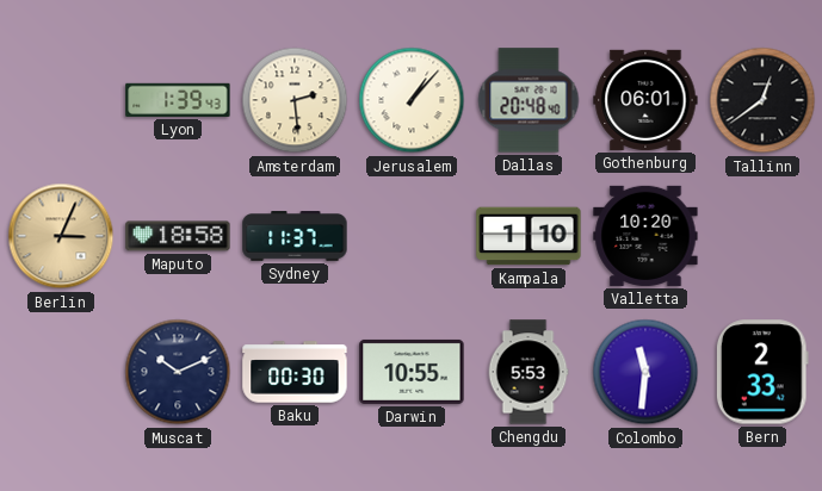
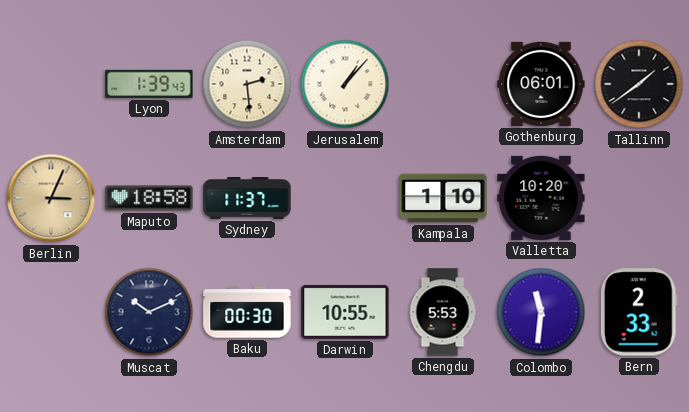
Dallas: 20:48 -> none
Tallinn: 12:39 -> 1:39
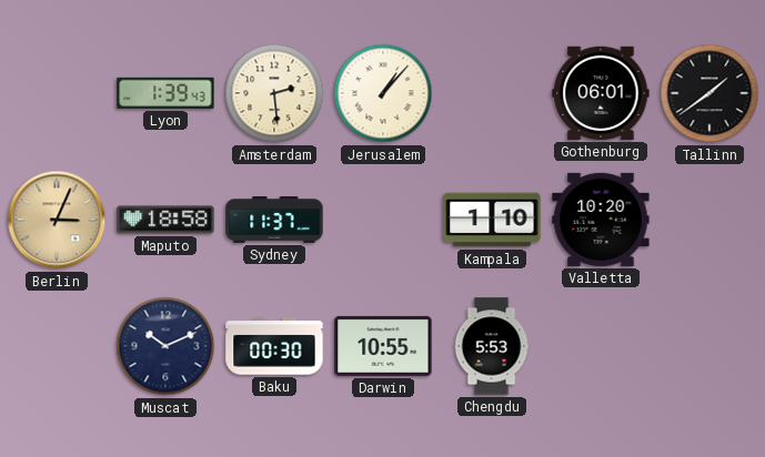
Colombo: 11:31 -> none
Bern: 2:33 -> none
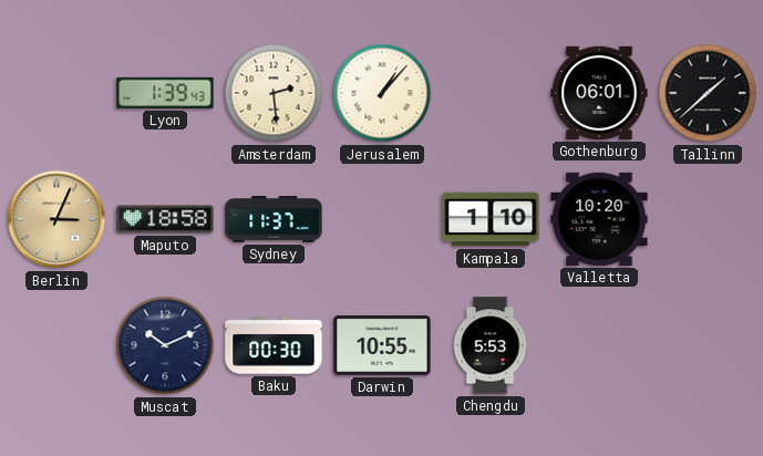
Tallinn: 1:39 -> 1:38
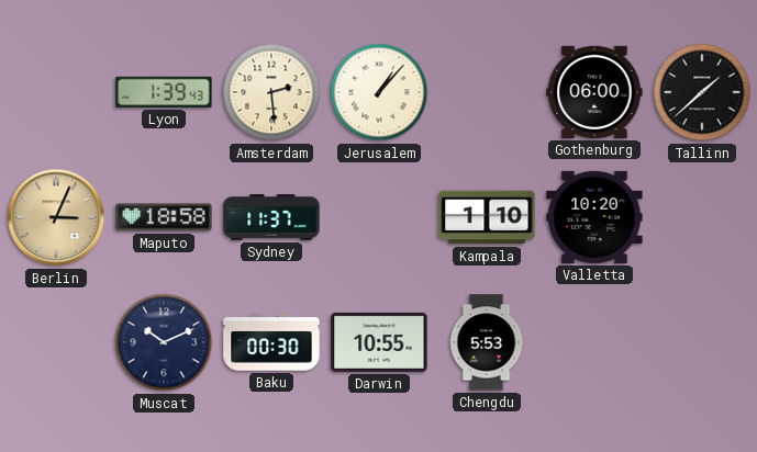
Gothenburg: 06:01 -> 06:00
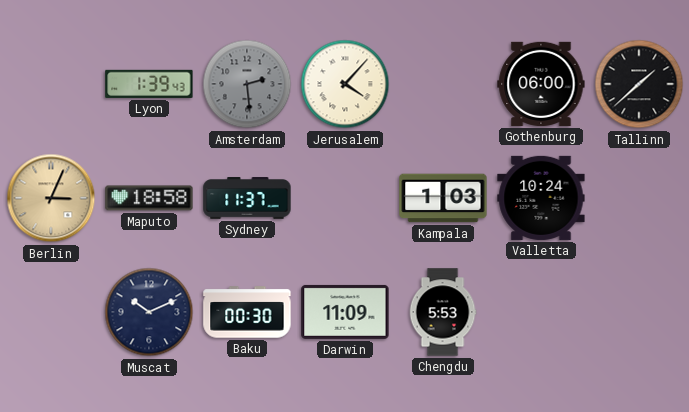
Amsterdam dial: cream -> grey
Jerusalem: 1:07 -> 4:07
Kampala: 1:10 -> 1:03
Valletta: 10:20 -> 10:24
Darwin: 10:55 -> 11:09
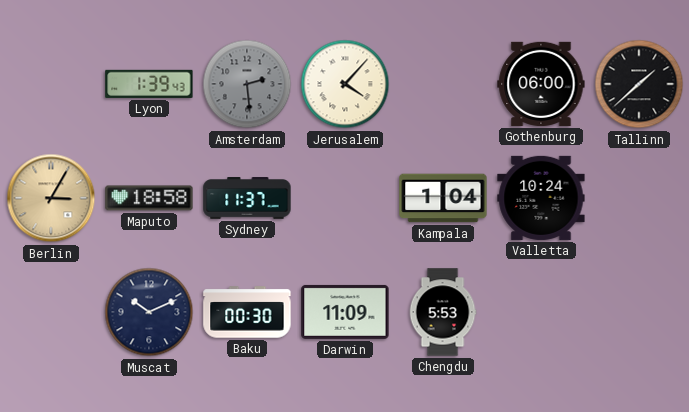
Berlin: 3:04 -> 3:05
Kampala: 1:03 -> 1:04
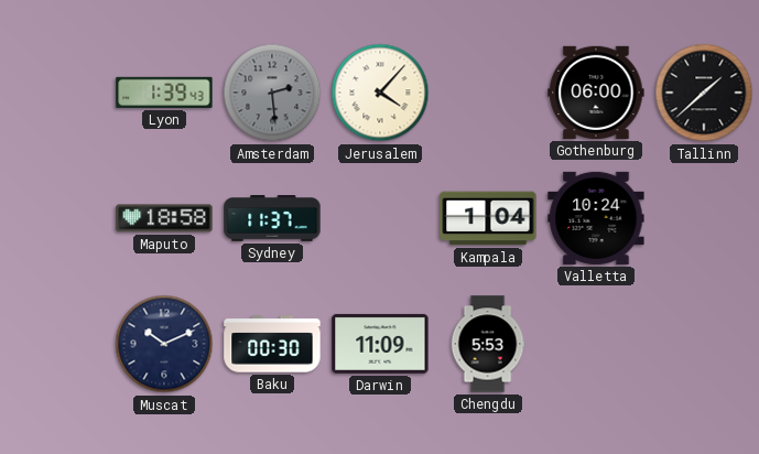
Berlin: 3:05 -> none
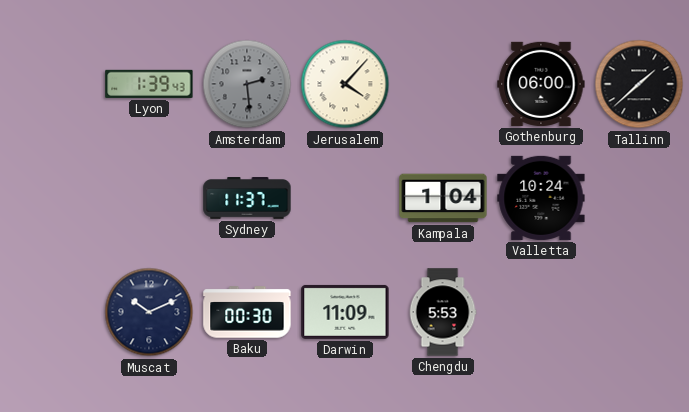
Maputo: 18:58 -> none
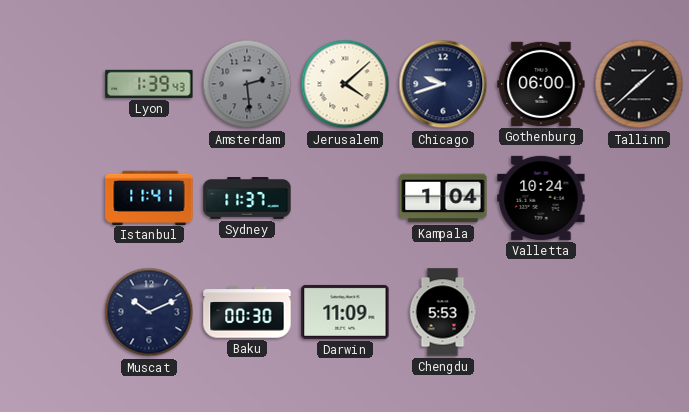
Jerusalem: 4:07 -> 4:08
Chicago: none -> 9:42
Istanbul: none -> 11:41
